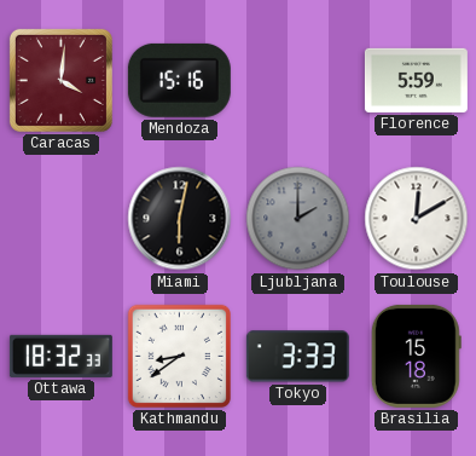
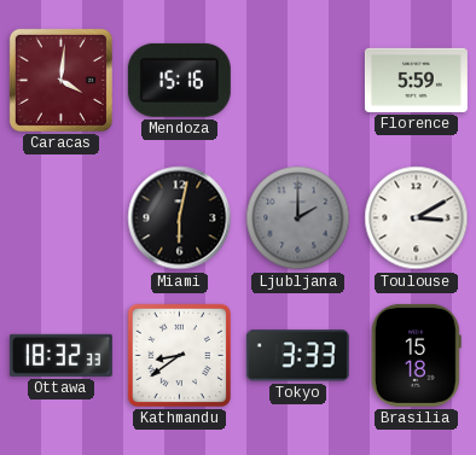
Toulouse: 12:10 -> 3:10
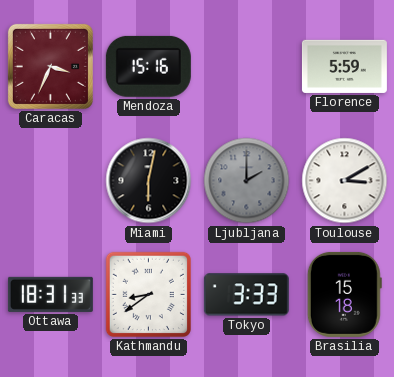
Caracas: 4:01 -> 3:34
Ottawa: 18:32 -> 18:31
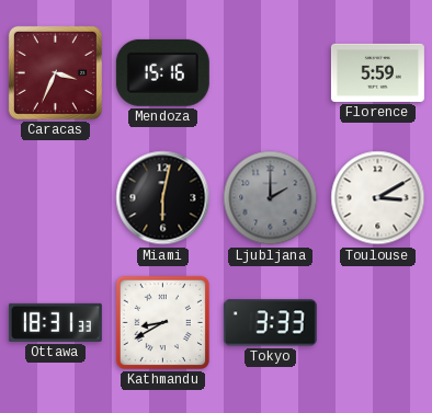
Kathmandu: 8:39 -> 8:40
Brasilia: 15:18 -> none
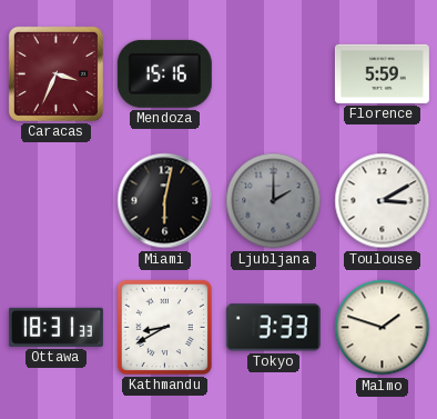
Malmo: none -> 1:48
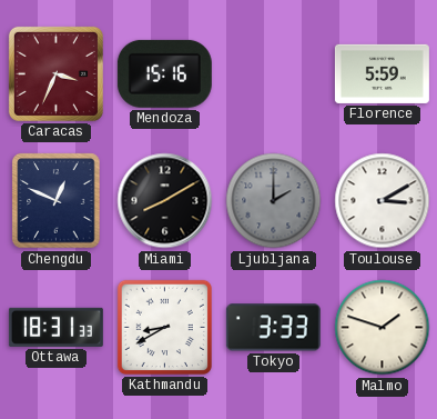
Chengdu: none -> 12:49
Miami: 6:02 -> 8:10
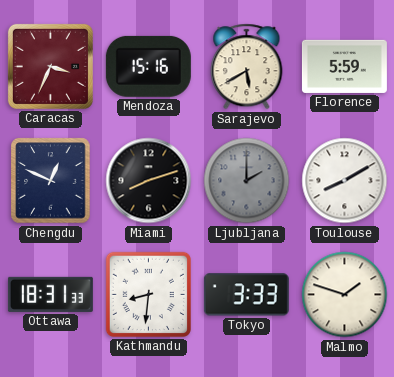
Sarajevo: none -> 5:40
Miami: 8:10 -> 8:12
Toulouse: 3:10 -> 8:10
Kathmandu: 8:40 -> 8:31
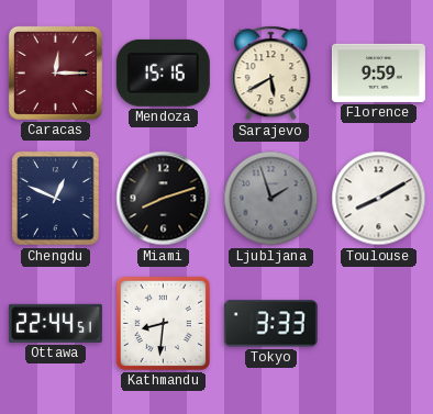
Caracas: 3:34 -> 12:15
Florence: 5:59 -> 9:59
Ljubljana: 2:00 -> 1:57
Ottawa: 18:31 -> 22:44
Malmo: 1:48 -> none
